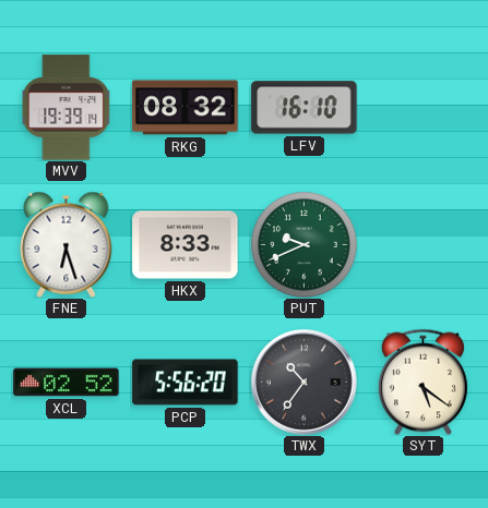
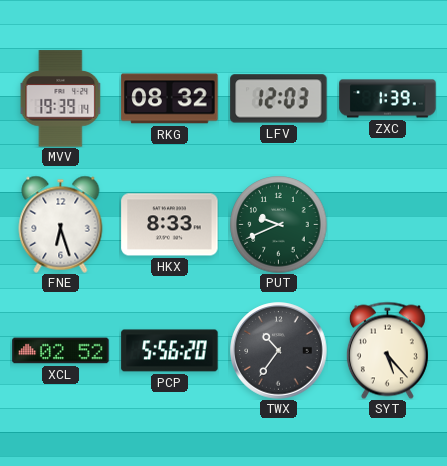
LFV: 16:10 -> 12:03
ZXC: none -> 1:39
SYT: 5:21 -> 5:23
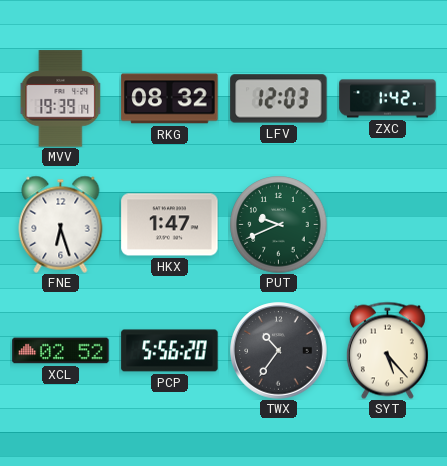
ZXC: 1:39 -> 1:42
HKX: 8:33 -> 1:47
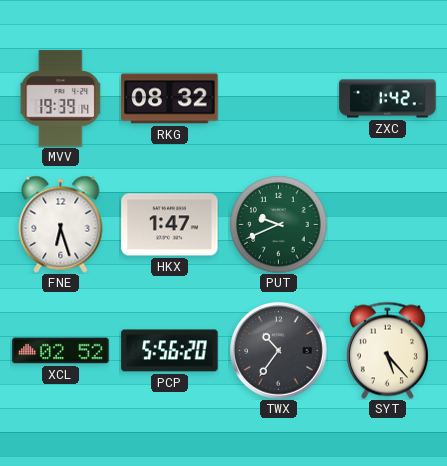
LFV: 12:03 -> none
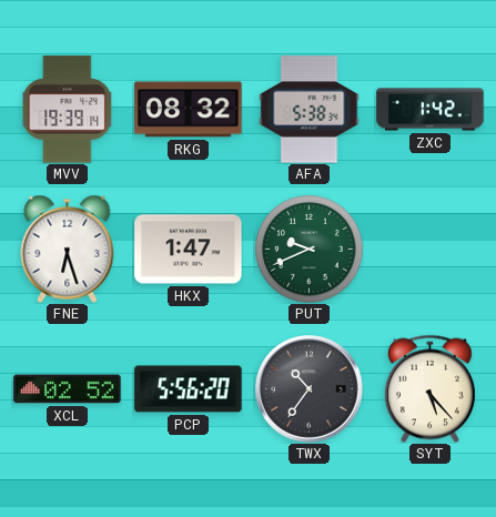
AFA: none -> 5:38
